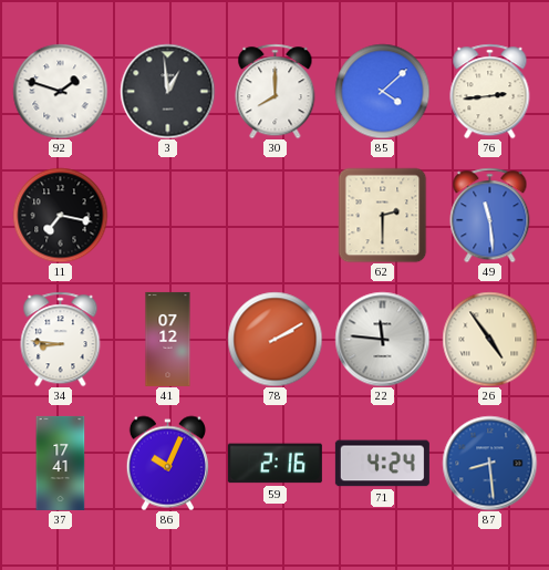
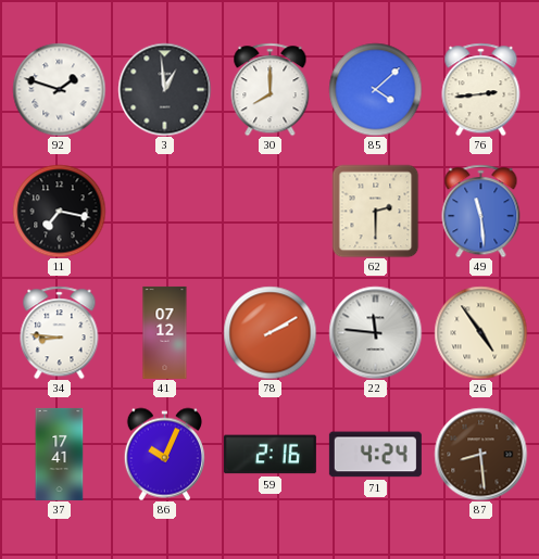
87 dial: blue -> brown
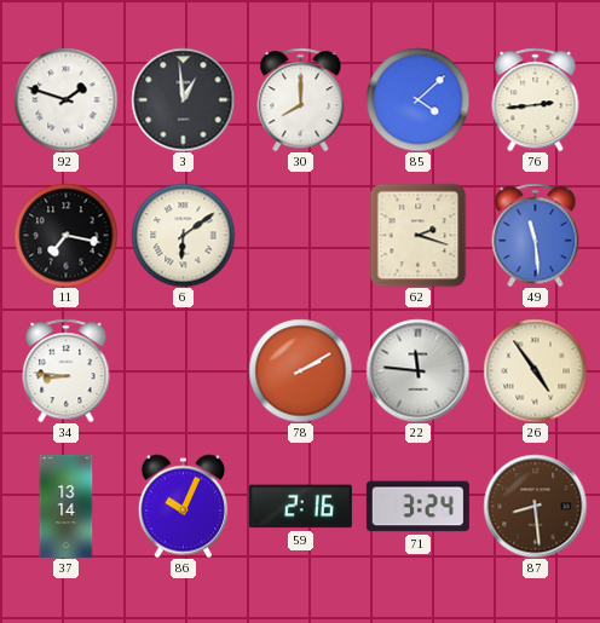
6: none -> 6:09
62: 2:30 -> 2:18
41: 07:12 -> none
37: 17:41 -> 13:14
71: 4:24 -> 3:24
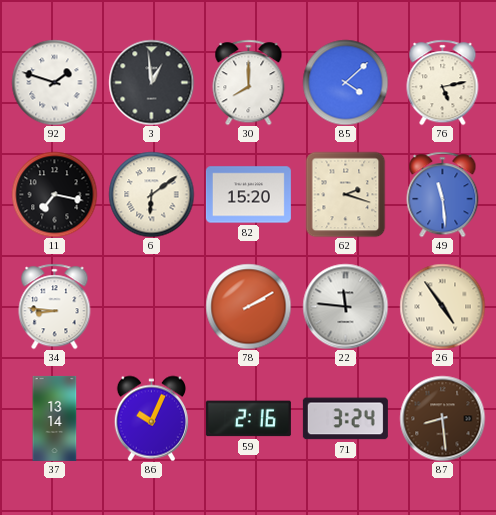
76: 2:44 -> 5:13
82: none -> 15:20
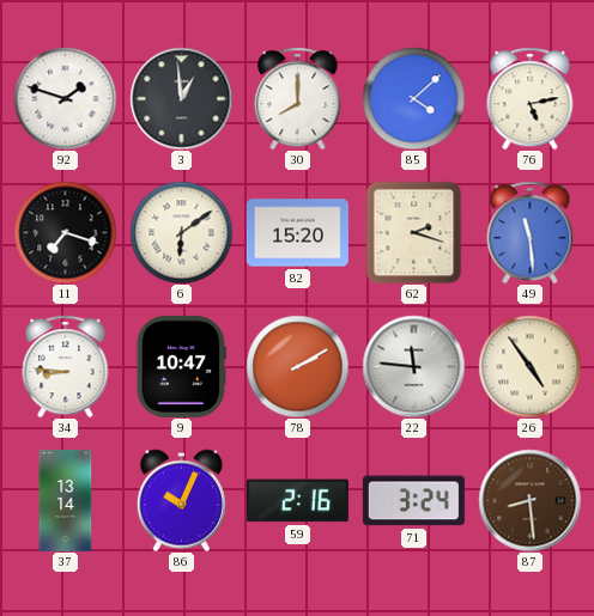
11: 7:17 -> 7:18
9: none -> 10:47
